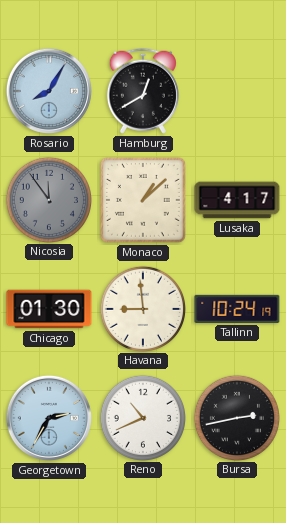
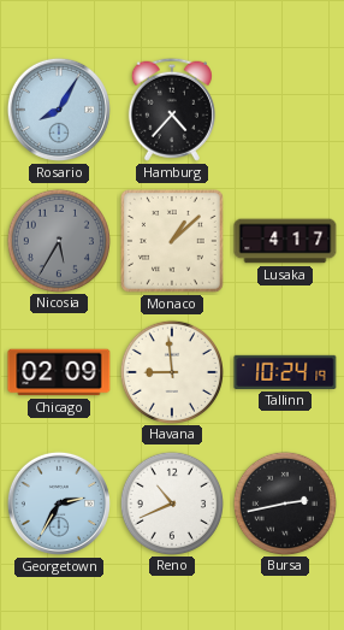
Hamburg: 12:40 -> 4:37
Nicosia: 11:54 -> 5:35
Chicago: 01:30 -> 02:09
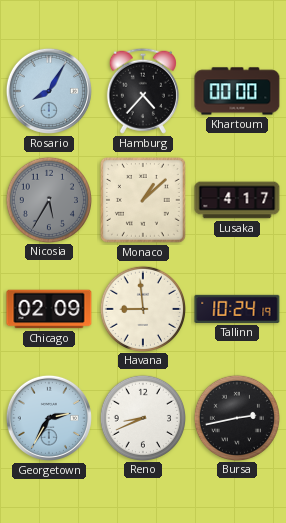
Khartoum: none -> 00:00
Reno: 10:41 -> 8:41
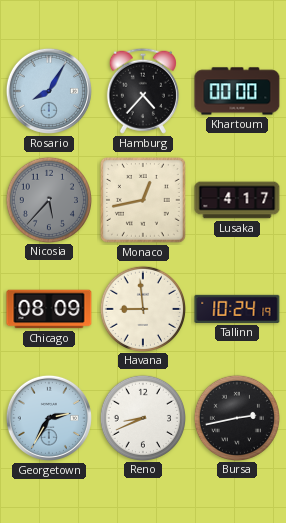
Nicosia: 5:35 -> 5:37
Monaco: 1:08 -> 12:43
Chicago: 02:09 -> 08:09
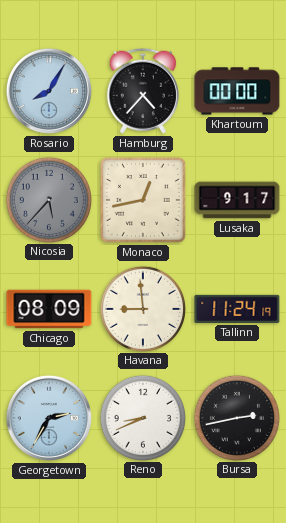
Lusaka: 4:17 -> 9:17
Tallinn: 10:24 -> 11:24
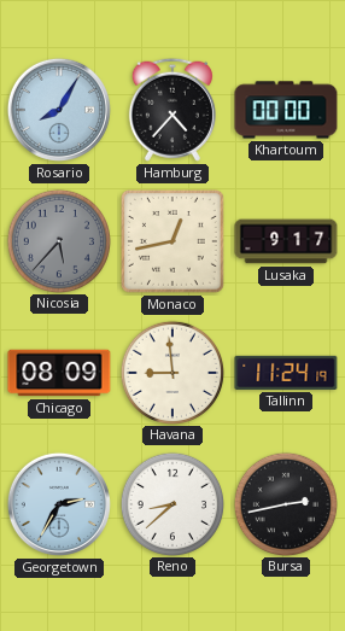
Reno: 8:41 -> 8:38
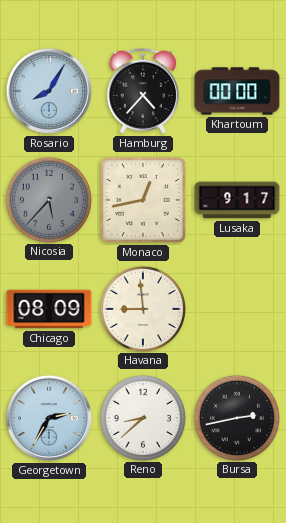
Tallinn: 11:24 -> none
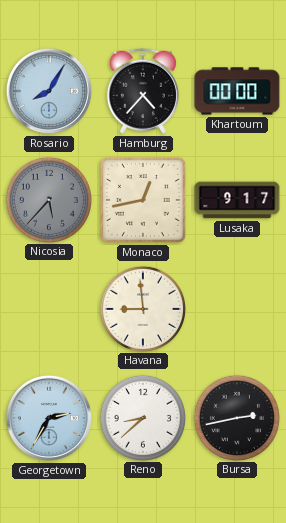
Chicago: 08:09 -> none
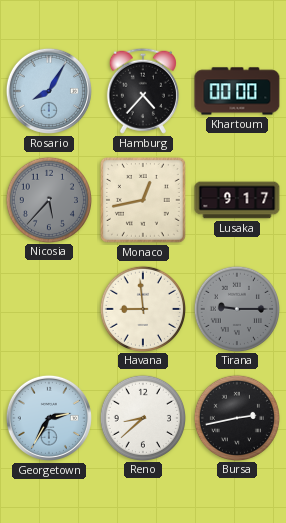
Tirana: none -> 9:15
